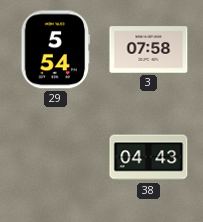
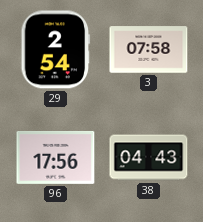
29: 5:54 -> 2:54
96: none -> 17:56
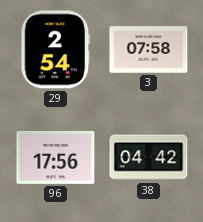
38: 04:43 -> 04:42
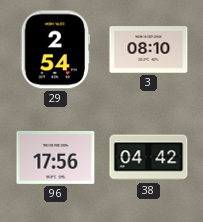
3: 07:58 -> 08:10
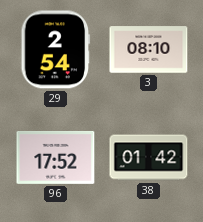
96: 17:56 -> 17:52
38: 04:42 -> 01:42
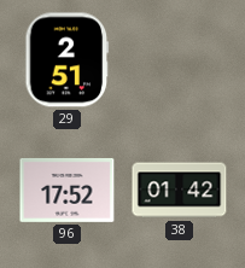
29: 2:54 -> 2:51
3: 08:10 -> none
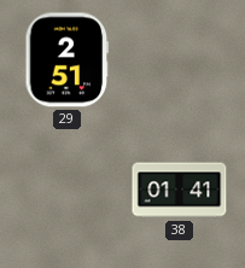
96: 17:52 -> none
38: 01:42 -> 01:41
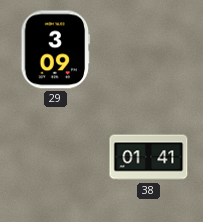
29: 2:51 -> 3:09
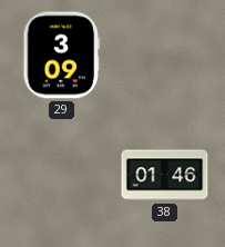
38: 01:41 -> 01:46
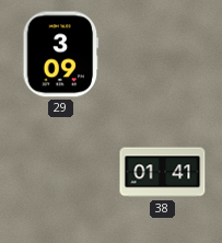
38: 01:46 -> 01:41
